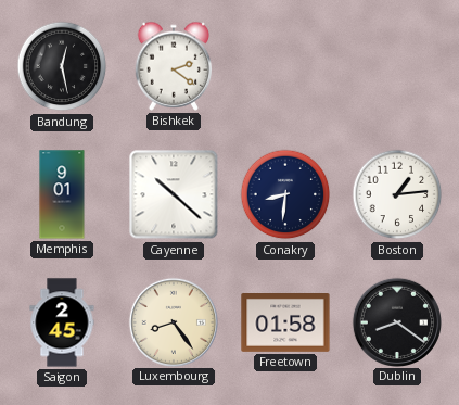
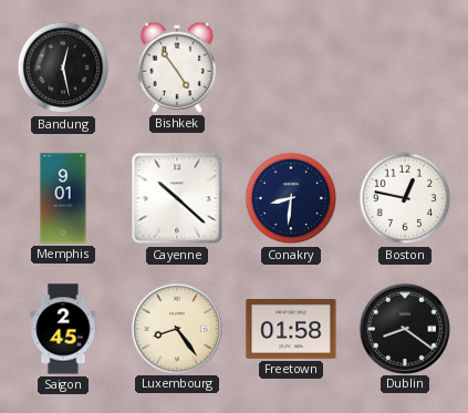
Bishkek: 2:21 -> 4:54
Boston: 1:14 -> 12:47
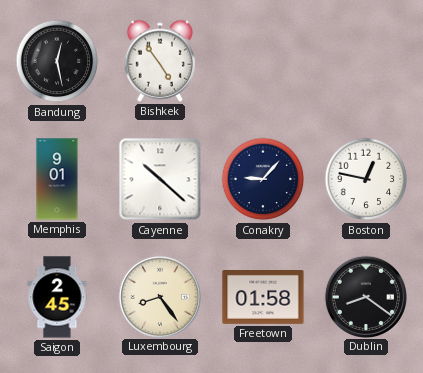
Conakry: 8:31 -> 9:07
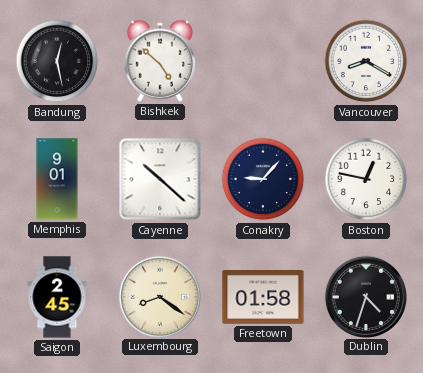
Bishkek: 4:54 -> 4:52
Vancouver: none -> 8:20
Luxembourg: 8:24 -> 8:21
Dublin: 8:21 -> 4:33
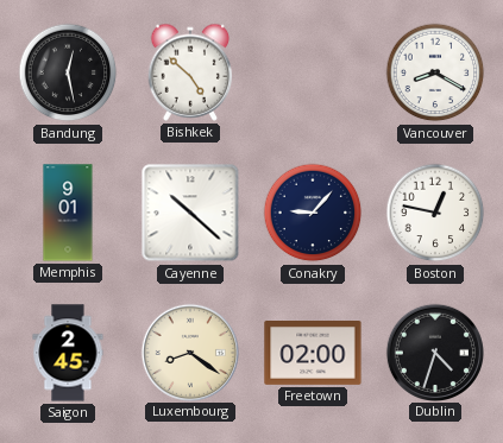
Freetown: 01:58 -> 02:00
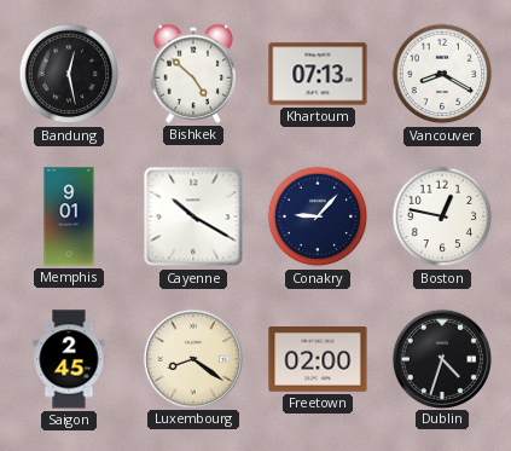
Khartoum: none -> 07:13
Cayenne: 10:22 -> 10:20
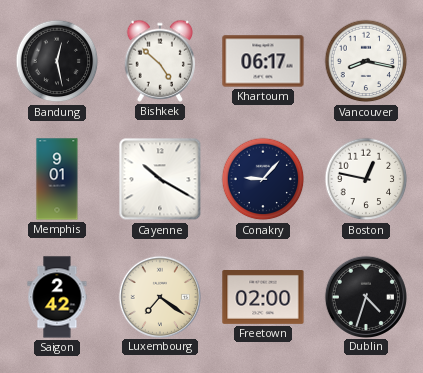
Khartoum: 07:13 -> 06:17
Vancouver: 8:20 -> 8:17
Saigon: 2:45 -> 2:42
Luxembourg: 8:21 -> 7:21
